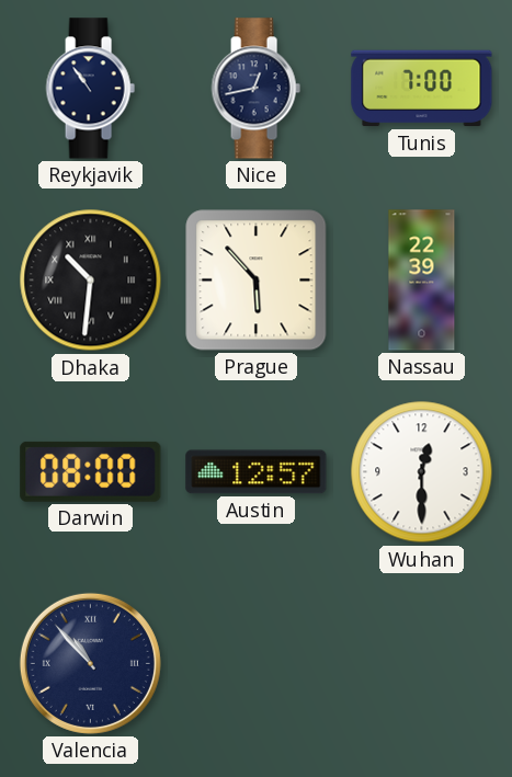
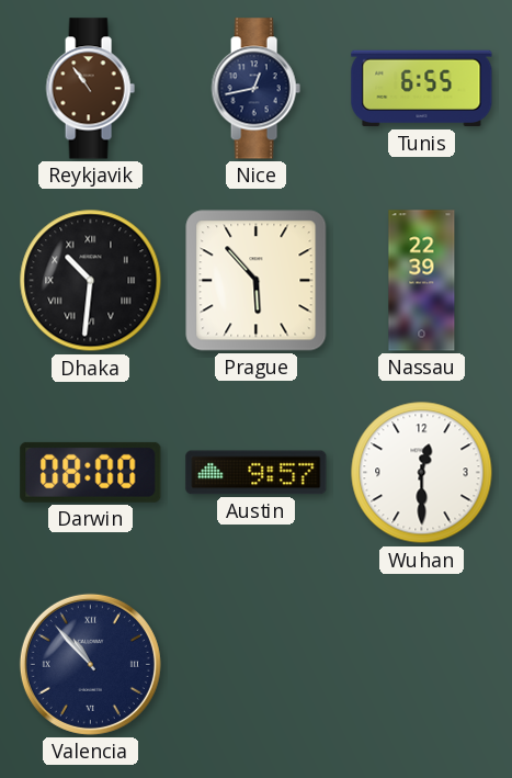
Reykjavik dial: navy -> brown
Tunis: 7:00 -> 6:55
Austin: 12:57 -> 9:57
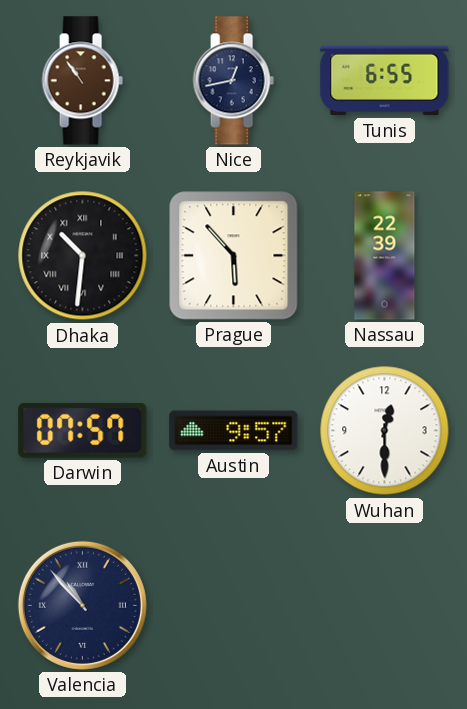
Darwin: 08:00 -> 07:57
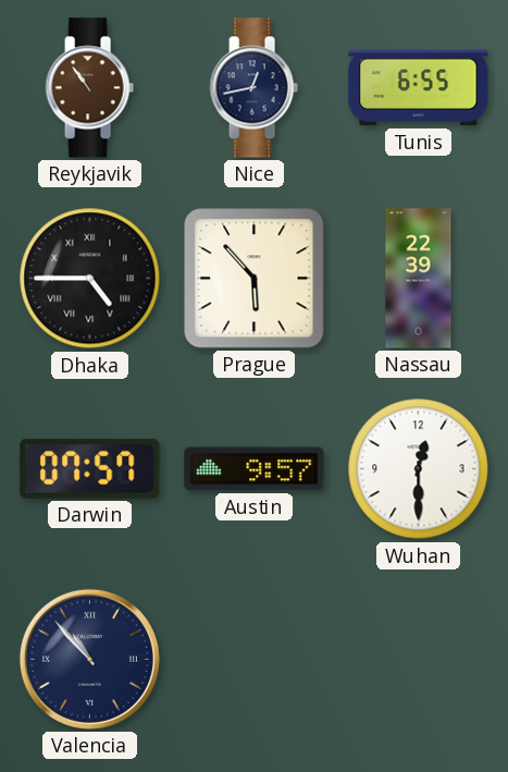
Dhaka: 10:31 -> 4:45
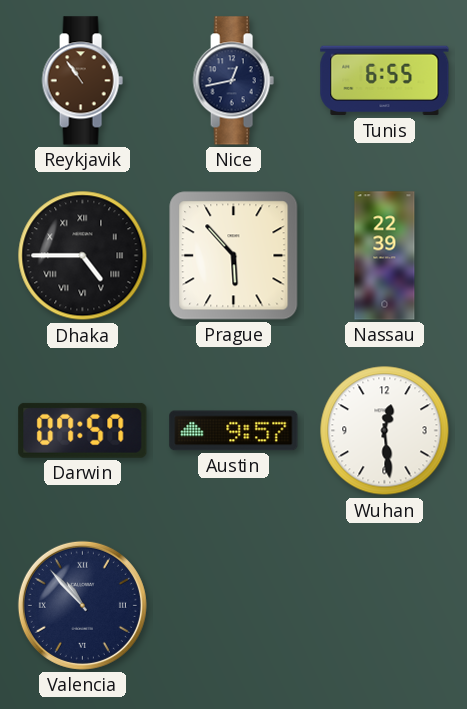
Wuhan: 12:30 -> 12:29
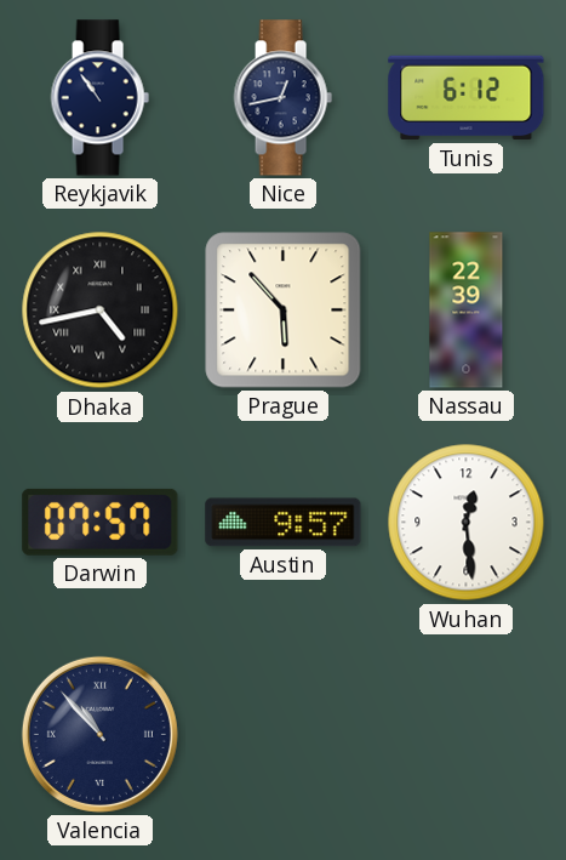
Reykjavik dial: brown -> navy
Tunis: 6:55 -> 6:12
Dhaka: 4:45 -> 4:43
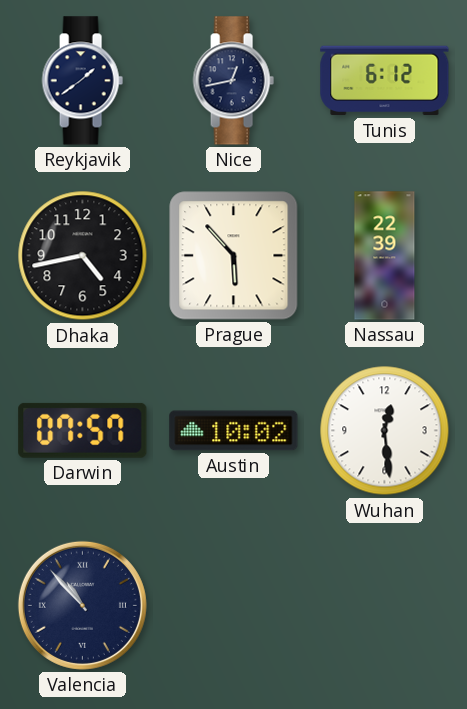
Reykjavik: 10:54 -> 1:39
Dhaka numerals: Roman -> Arabic
Austin: 9:57 -> 10:02
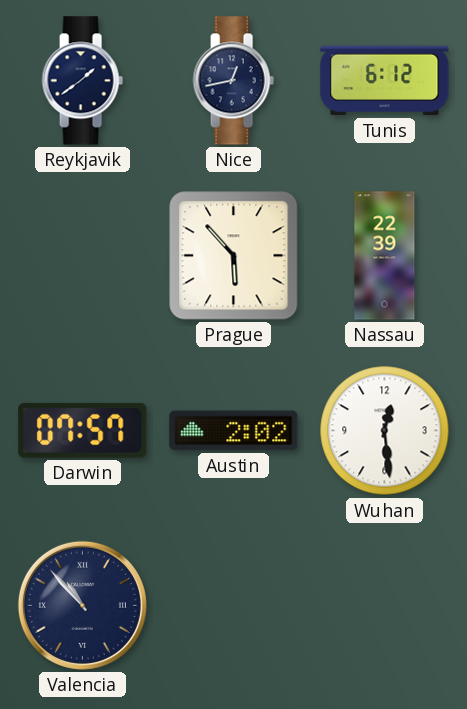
Dhaka: 4:43 -> none
Austin: 10:02 -> 2:02
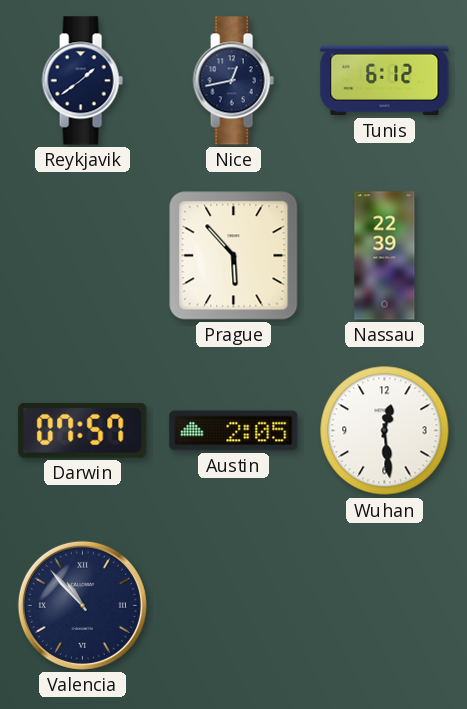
Austin: 2:02 -> 2:05
